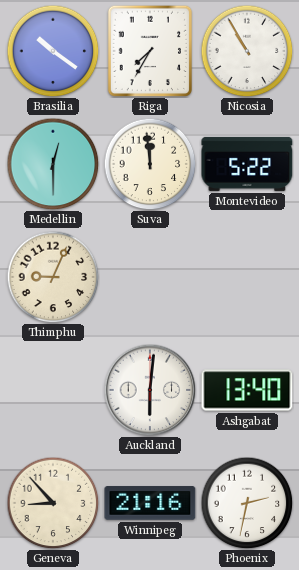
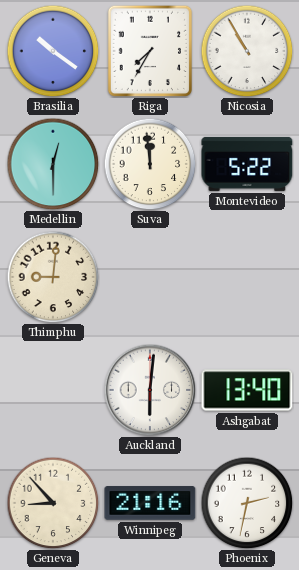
Thimphu: 9:04 -> 9:01
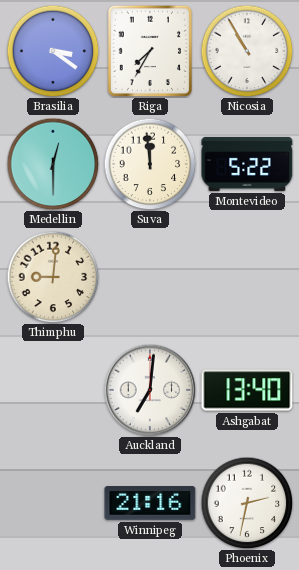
Brasilia: 10:21 -> 3:21
Auckland: 6:01 -> 7:01
Geneva: 8:53 -> none
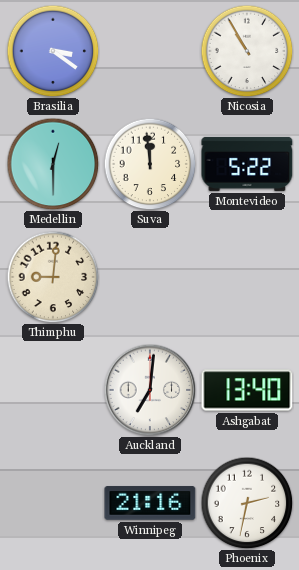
Riga: 7:35 -> none
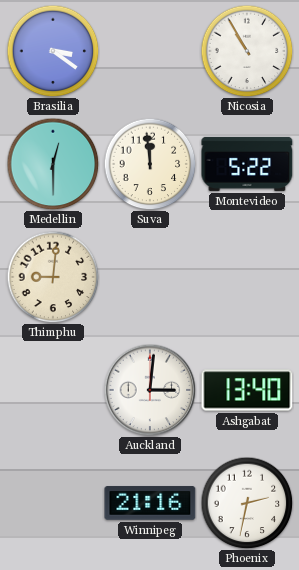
Auckland: 7:01 -> 3:01
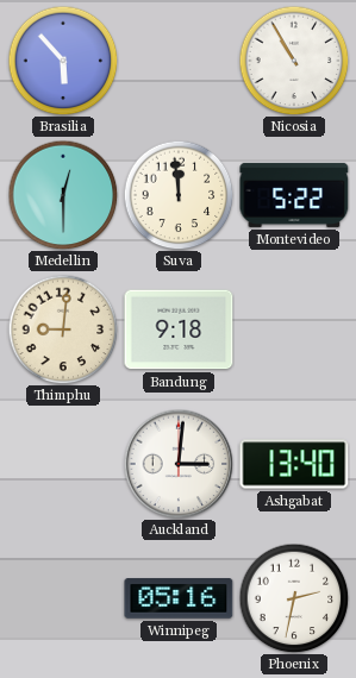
Brasilia: 3:21 -> 5:53
Bandung: none -> 9:18
Winnipeg: 21:16 -> 05:16
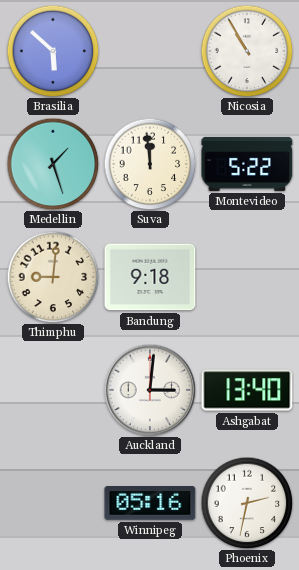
Brasilia: 5:53 -> 5:52
Medellin: 12:30 -> 1:27
